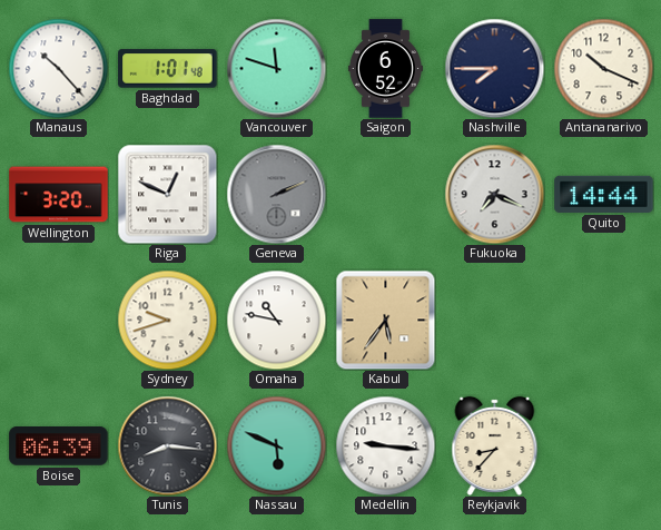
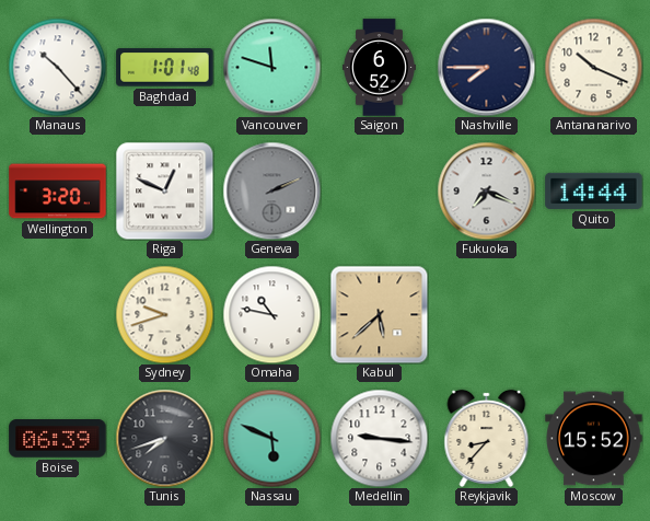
Kabul: 5:36 -> 5:38
Tunis: 8:16 -> 7:42
Moscow: none -> 15:52
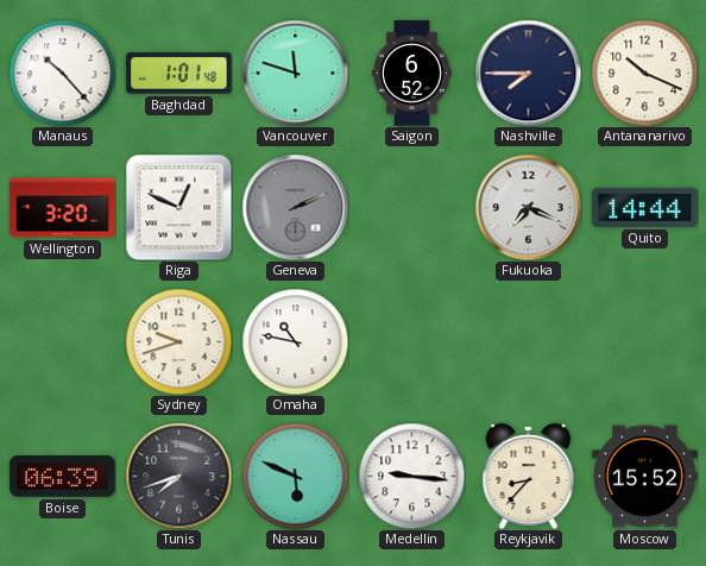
Kabul: 5:38 -> none
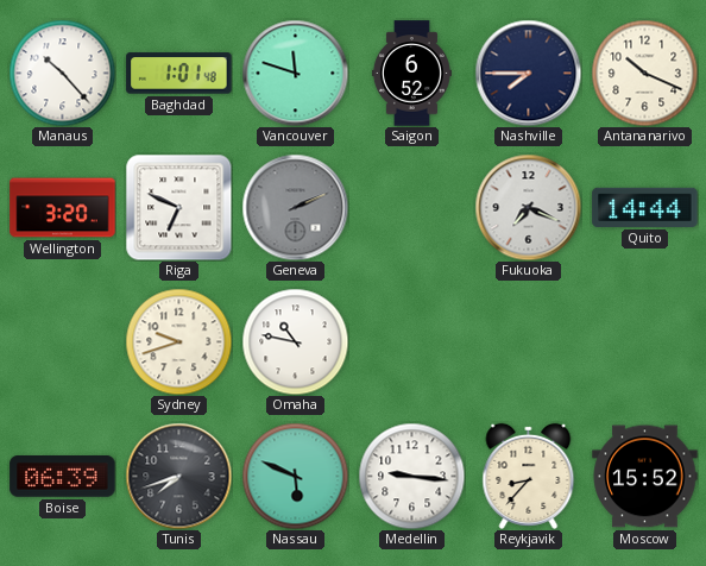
Riga: 12:49 -> 6:49
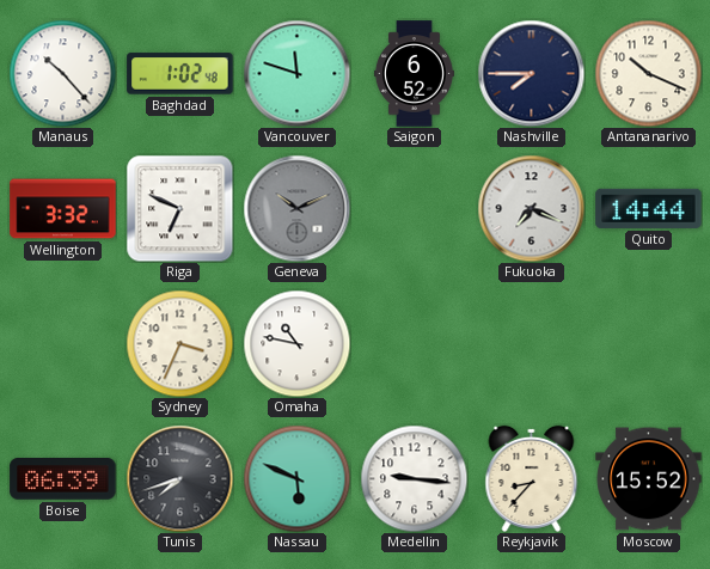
Baghdad: 1:01 -> 1:02
Wellington: 3:20 -> 3:32
Geneva: 2:11 -> 10:11
Sydney: 9:42 -> 3:34
